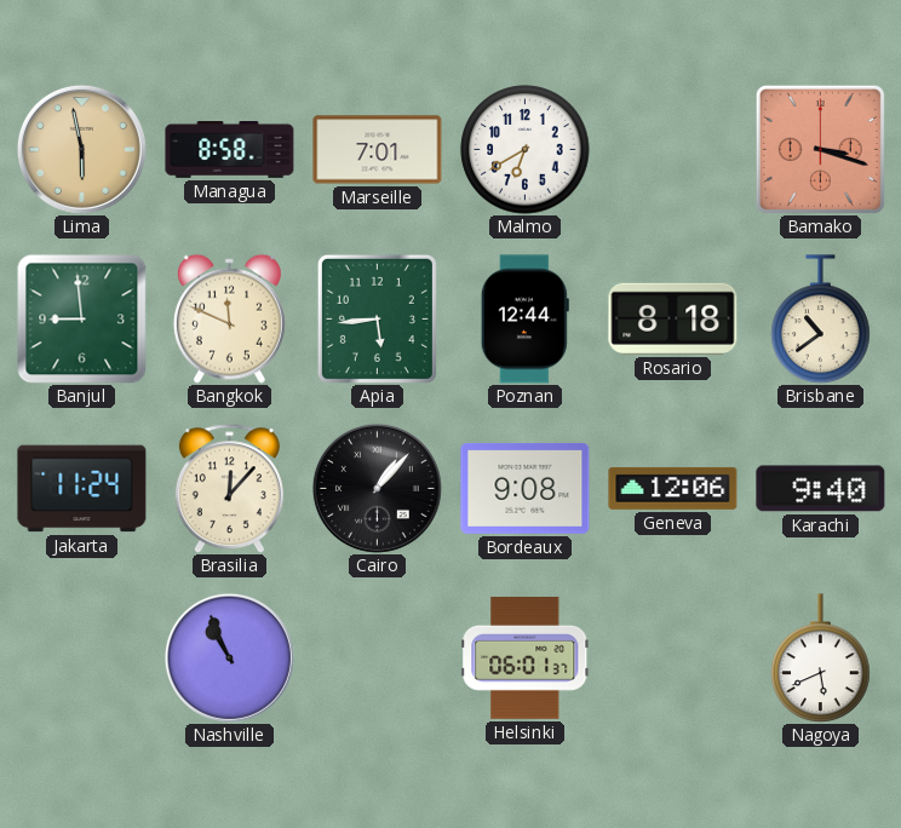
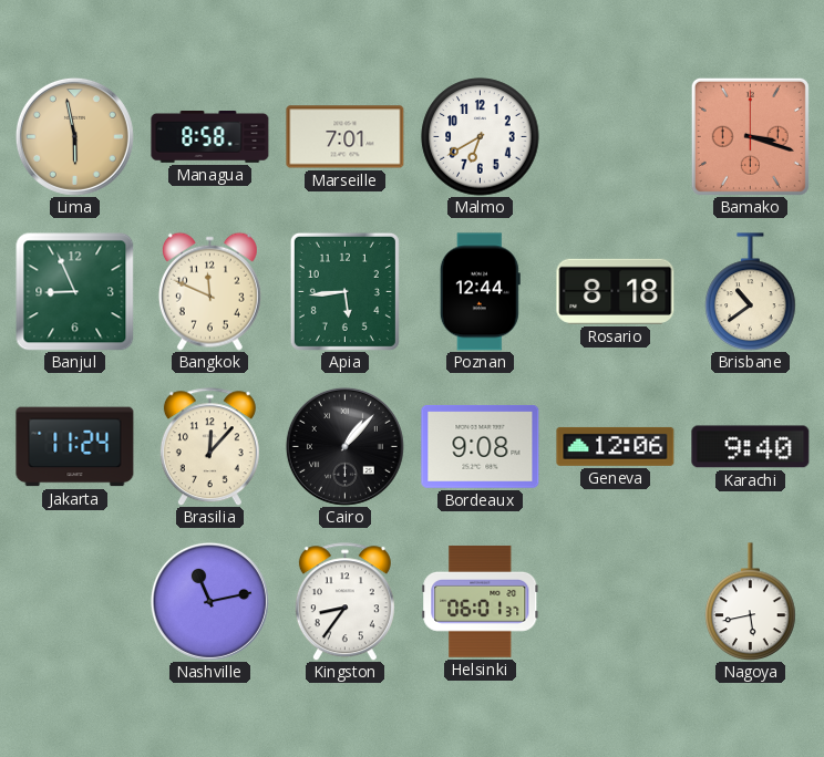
Banjul: 8:59 -> 8:56
Nashville: 10:56 -> 11:13
Kingston: none -> 8:36
Nagoya: 5:41 -> 5:43
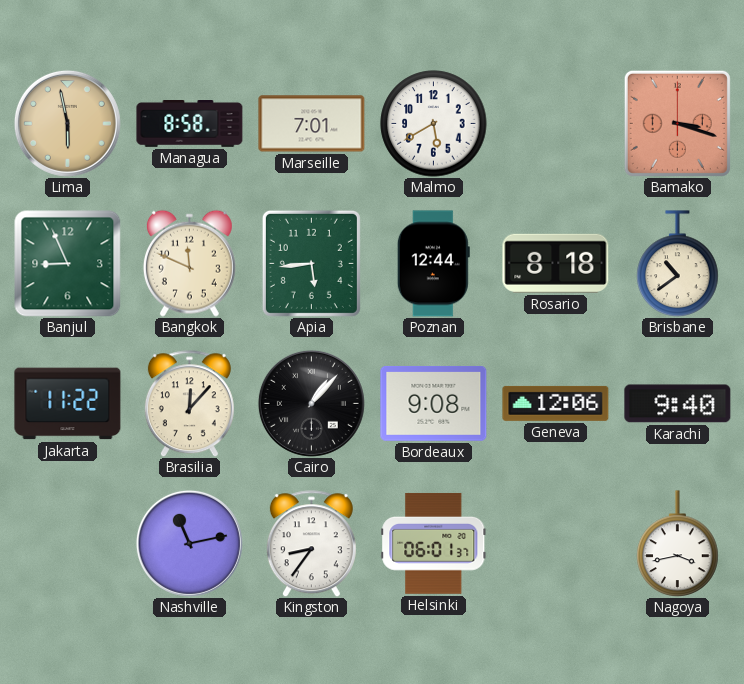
Malmo: 6:40 -> 5:40
Jakarta: 11:24 -> 11:22
Nagoya: 5:43 -> 3:43
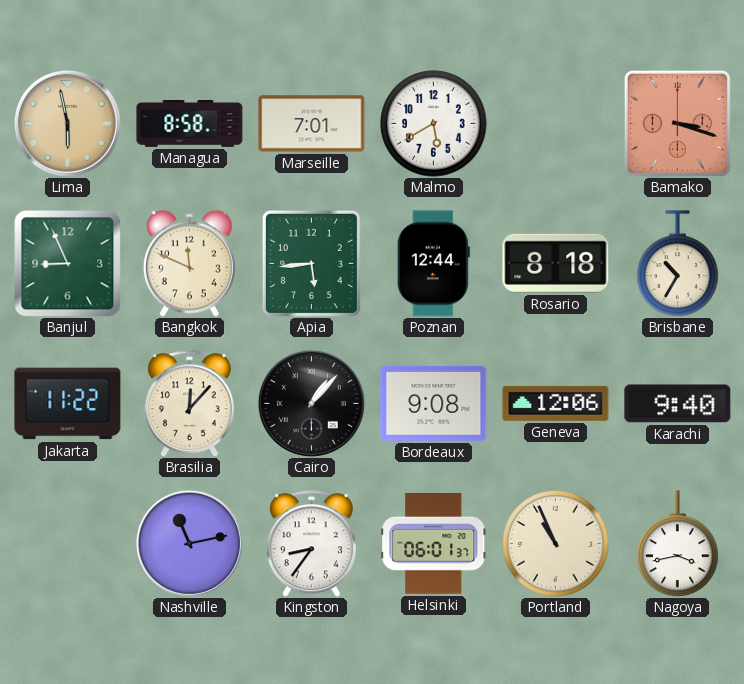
Brisbane: 10:39 -> 10:35
Portland: none -> 10:56
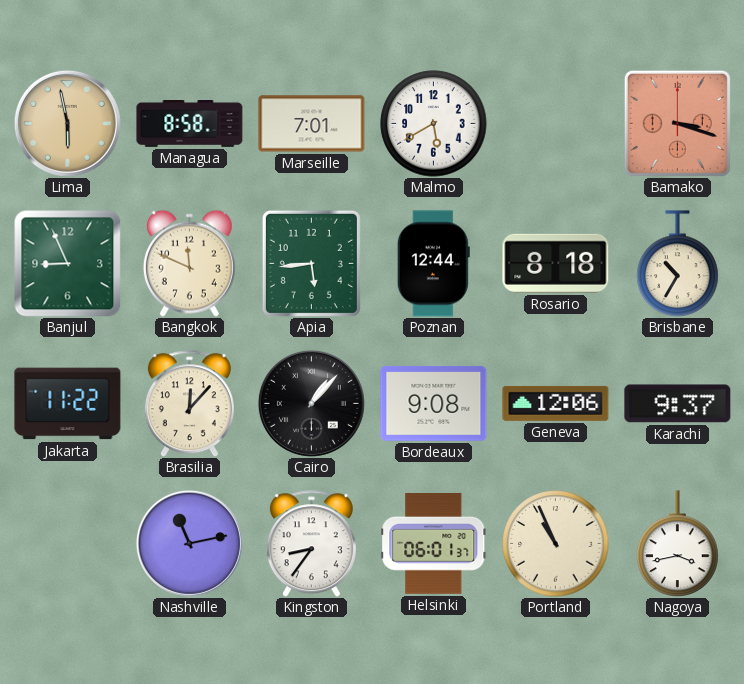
Karachi: 9:40 -> 9:37
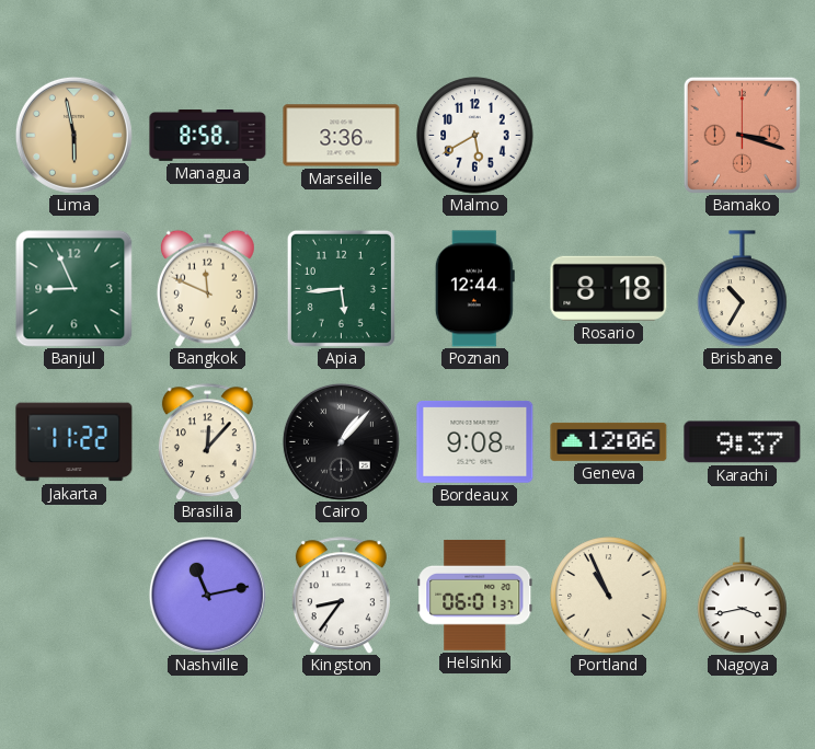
Marseille: 7:01 -> 3:36
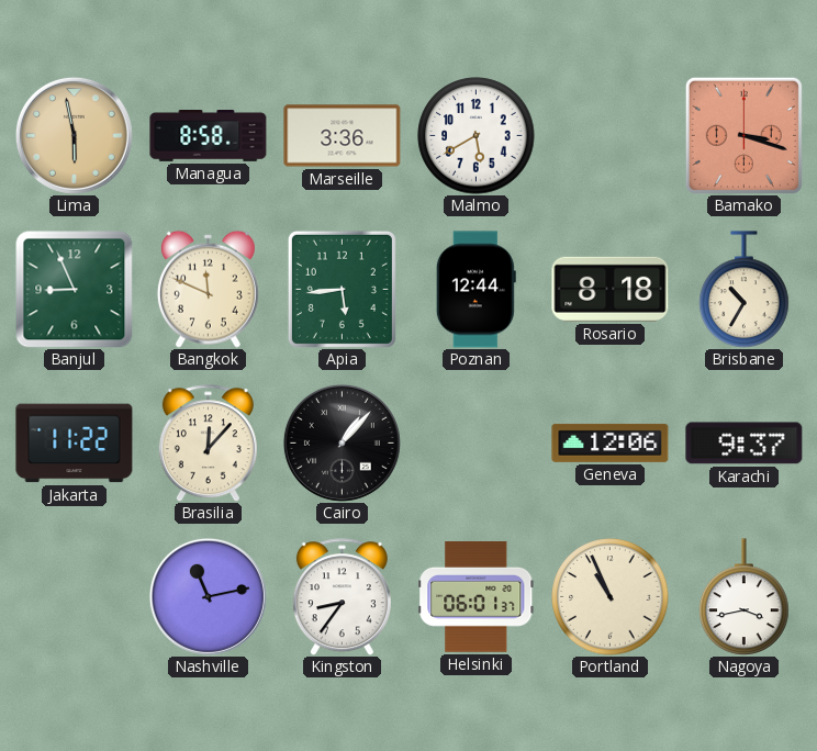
Bordeaux: 9:08 -> none
